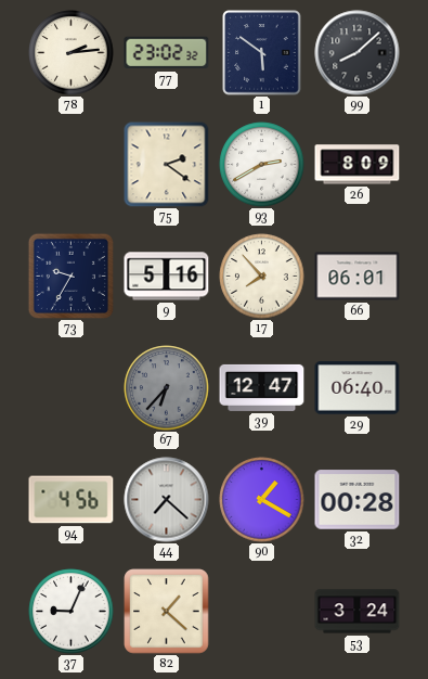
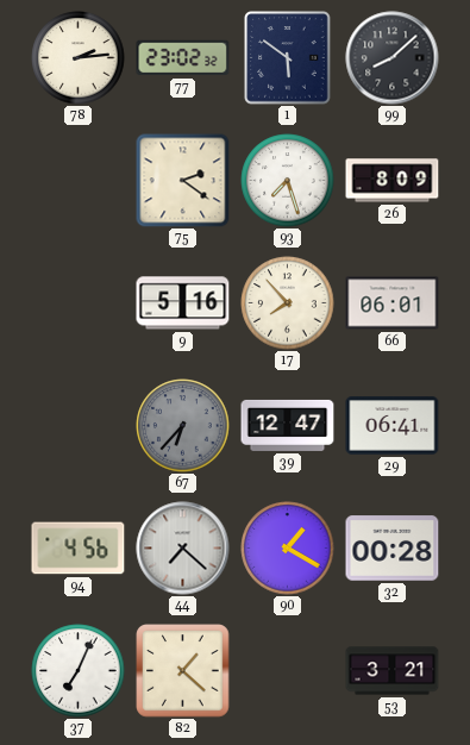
93: 2:40 -> 7:27
73: 9:35 -> none
29: 06:40 -> 06:41
37: 9:04 -> 7:04
53: 3:24 -> 3:21
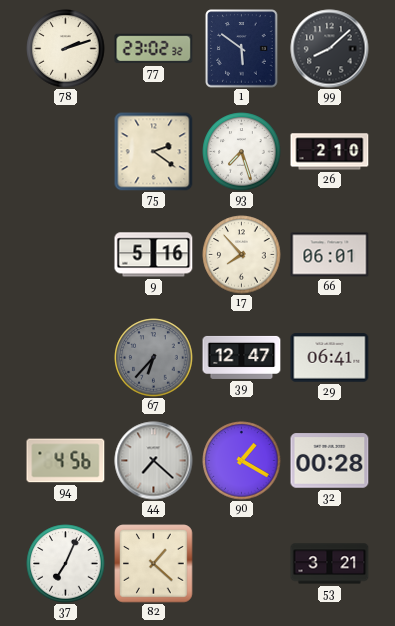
78: 2:14 -> 2:12
26: 8:09 -> 2:10
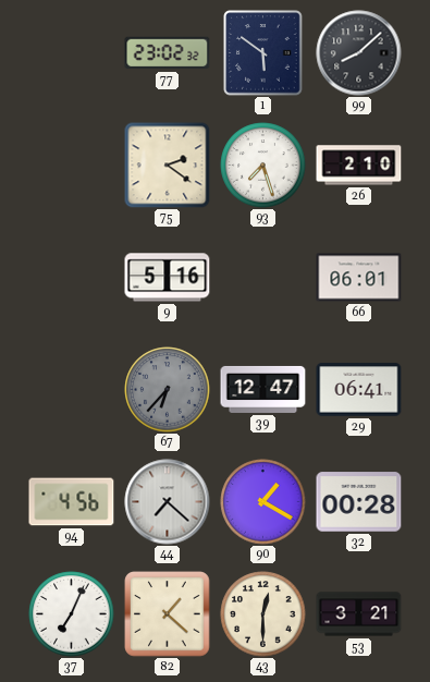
78: 2:12 -> none
17: 7:53 -> none
43: none -> 12:30
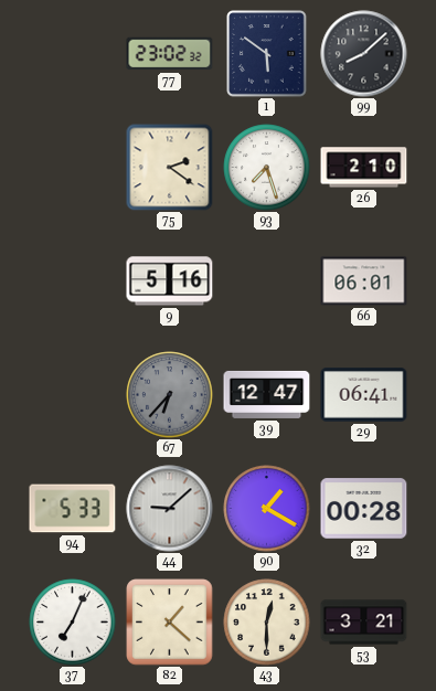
94: 4:56 -> 5:33
44: 7:22 -> 9:08
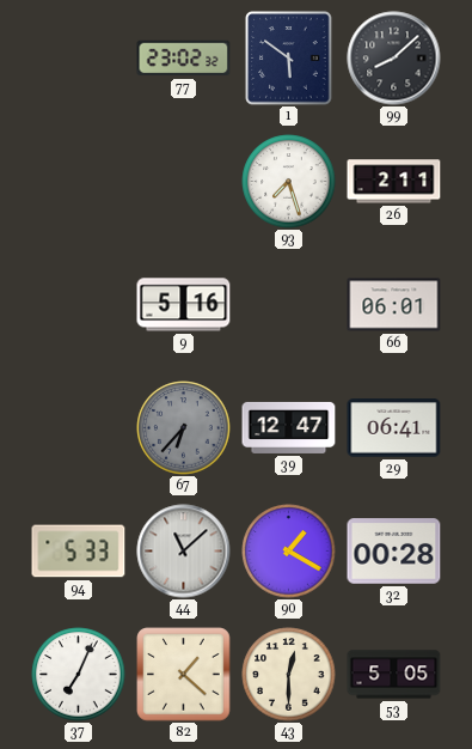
75: 2:21 -> none
26: 2:10 -> 2:11
44: 9:08 -> 11:08
53: 3:21 -> 5:05
